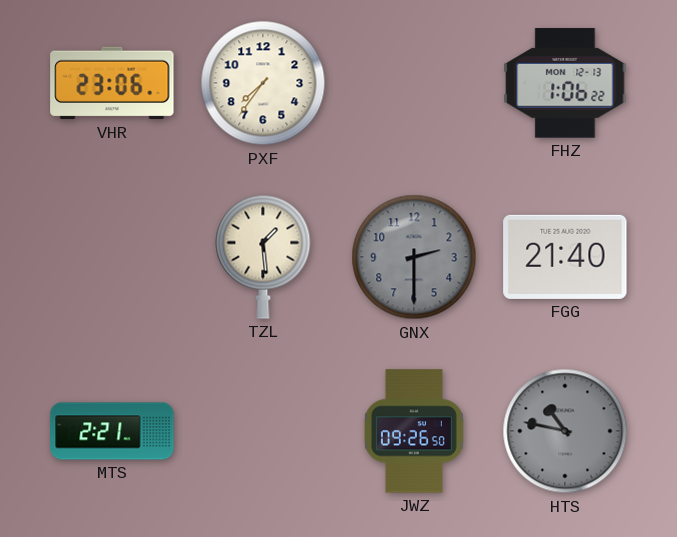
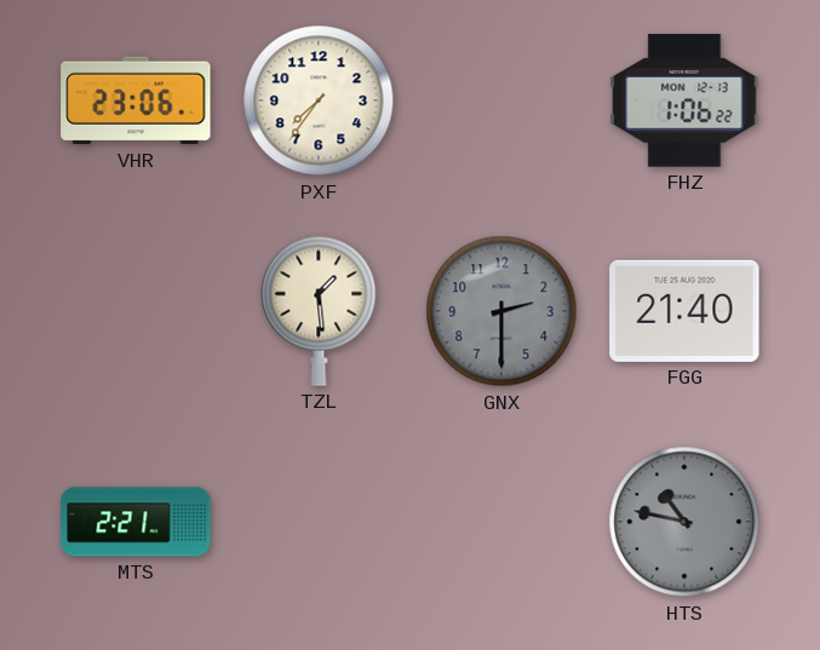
JWZ: 09:26 -> none
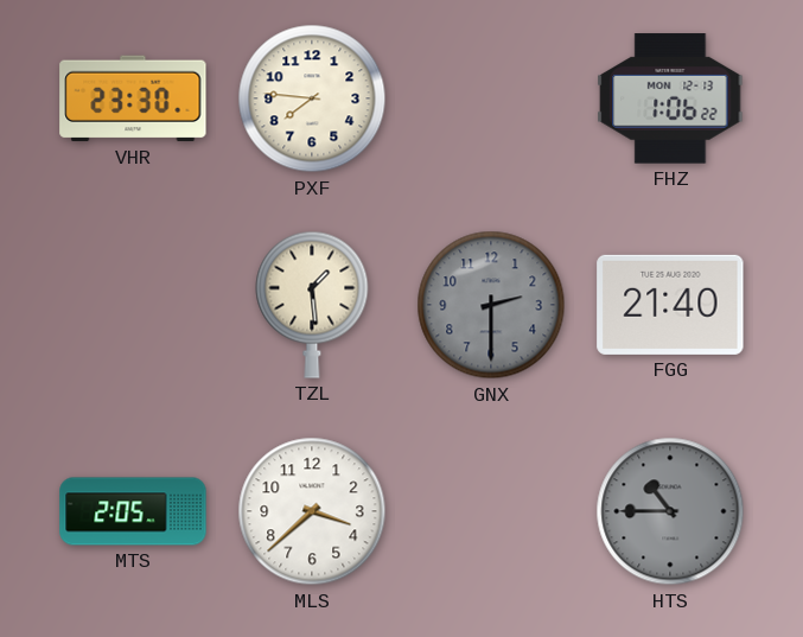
VHR: 23:06 -> 23:30
PXF: 7:36 -> 7:46
MTS: 2:21 -> 2:05
MLS: none -> 3:38
HTS: 10:47 -> 10:45
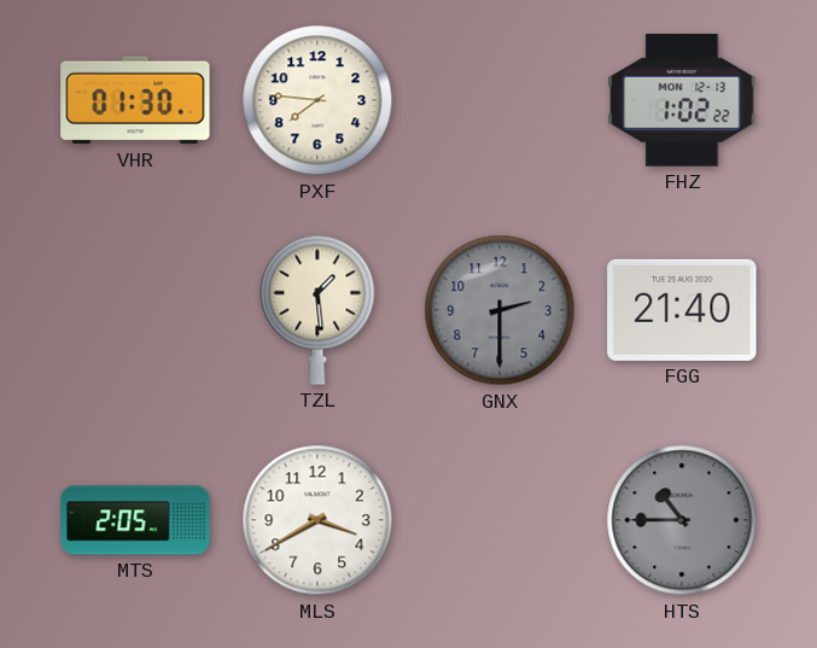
VHR: 23:30 -> 01:30
FHZ: 1:06 -> 1:02
MLS: 3:38 -> 3:40
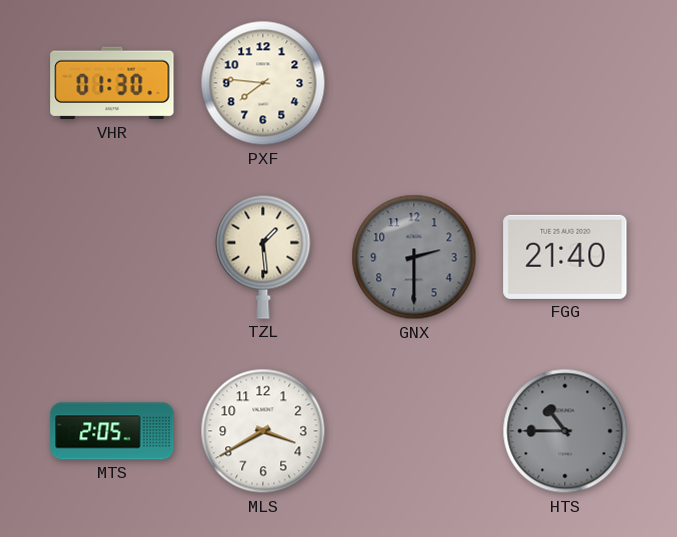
FHZ: 1:02 -> none
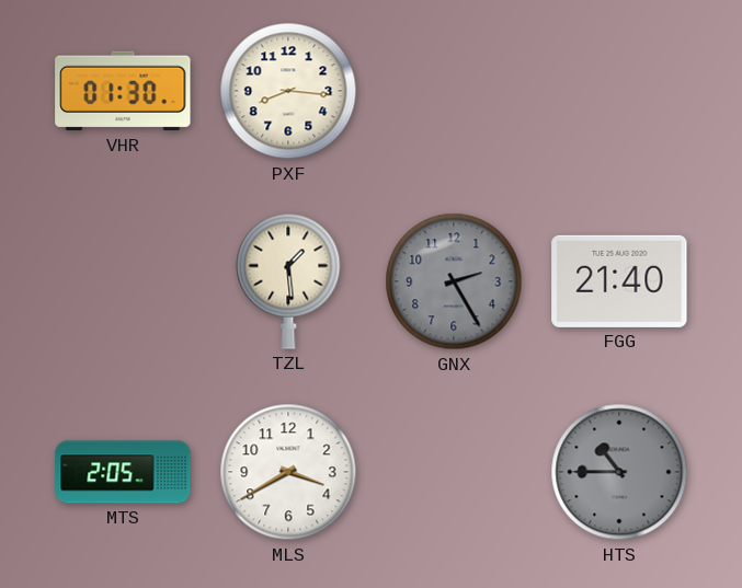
PXF: 7:46 -> 8:16
GNX: 2:30 -> 2:25
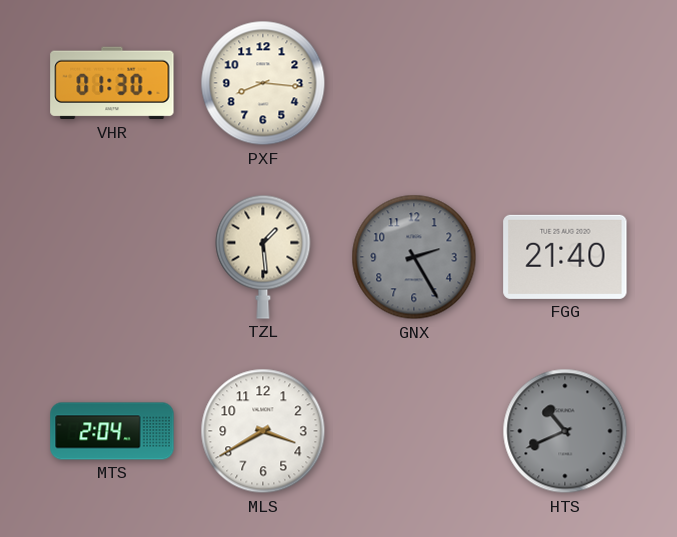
MTS: 2:05 -> 2:04
HTS: 10:45 -> 10:41
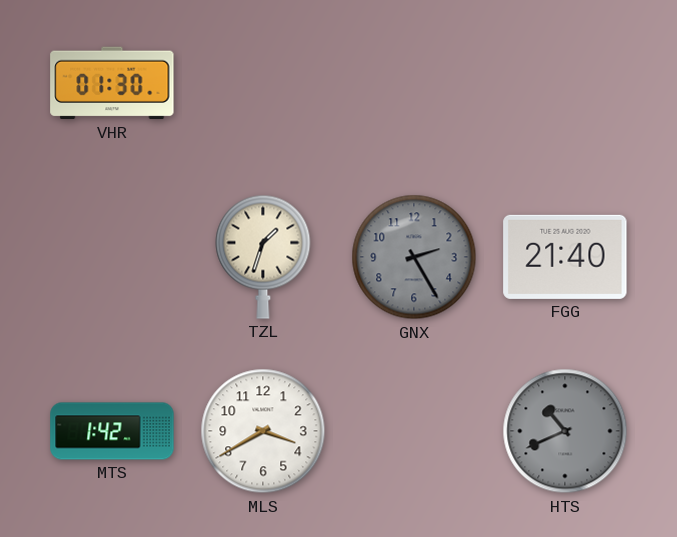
PXF: 8:16 -> none
TZL: 1:29 -> 1:33
MTS: 2:04 -> 1:42
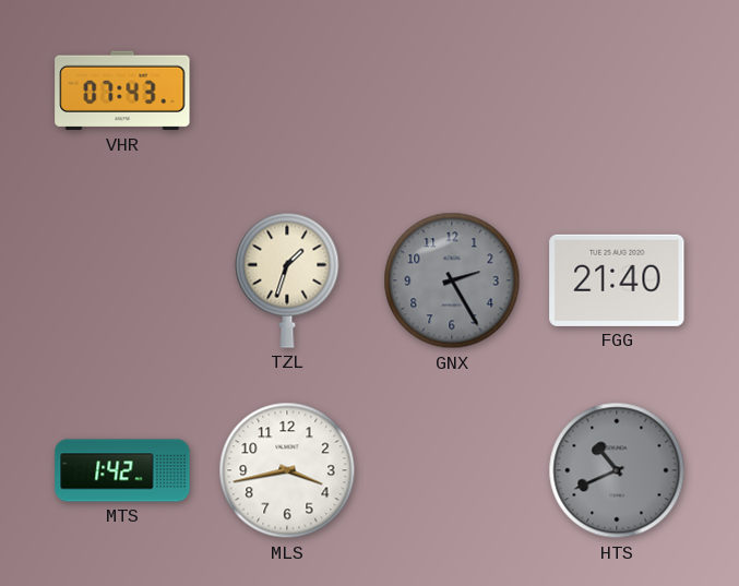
VHR: 01:30 -> 07:43
MLS: 3:40 -> 3:43
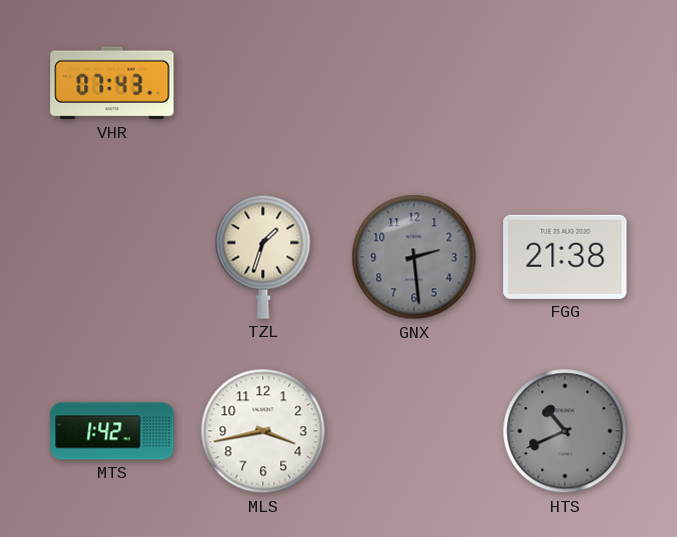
GNX: 2:25 -> 2:29
FGG: 21:40 -> 21:38
